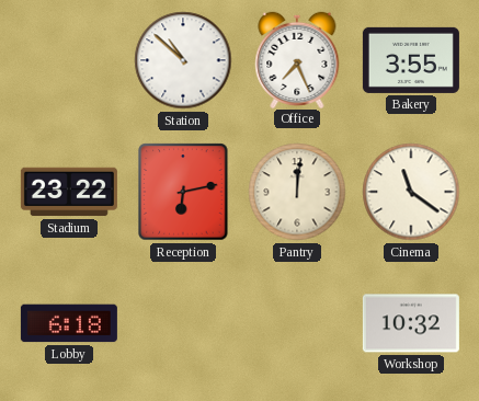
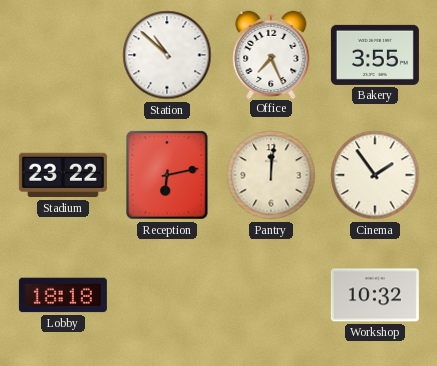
Cinema: 11:21 -> 1:54
Lobby: 6:18 -> 18:18
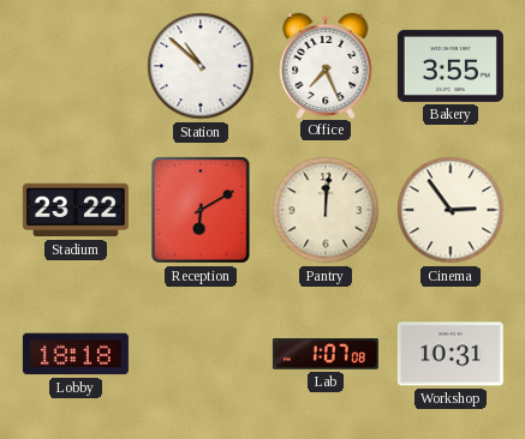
Reception: 6:13 -> 6:10
Cinema: 1:54 -> 2:54
Lab: none -> 1:07
Workshop: 10:32 -> 10:31
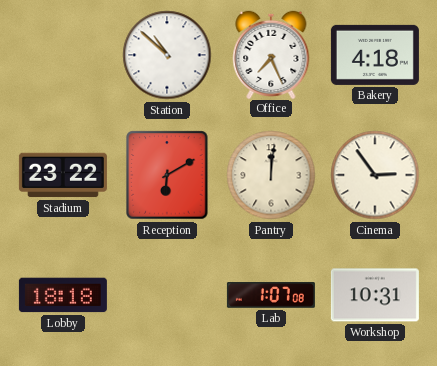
Bakery: 3:55 -> 4:18
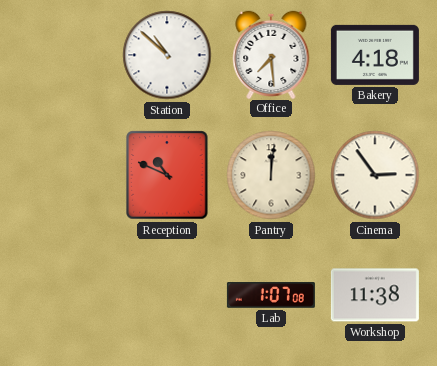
Office: 7:26 -> 7:29
Stadium: 23:22 -> none
Reception: 6:10 -> 10:49
Lobby: 18:18 -> none
Workshop: 10:31 -> 11:38
